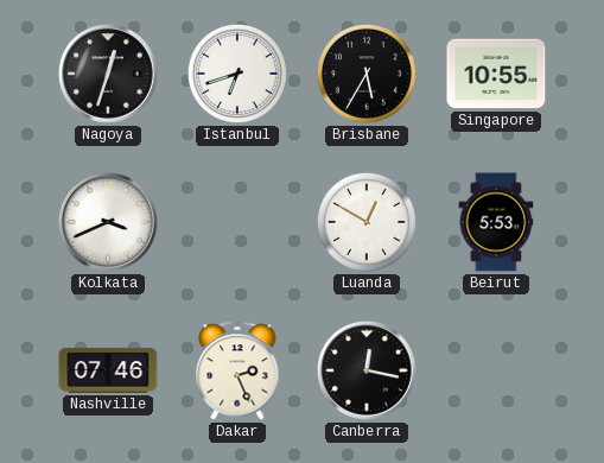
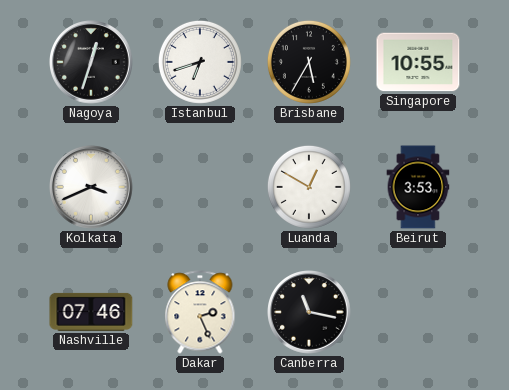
Beirut: 5:53 -> 3:53
Canberra: 12:17 -> 11:17
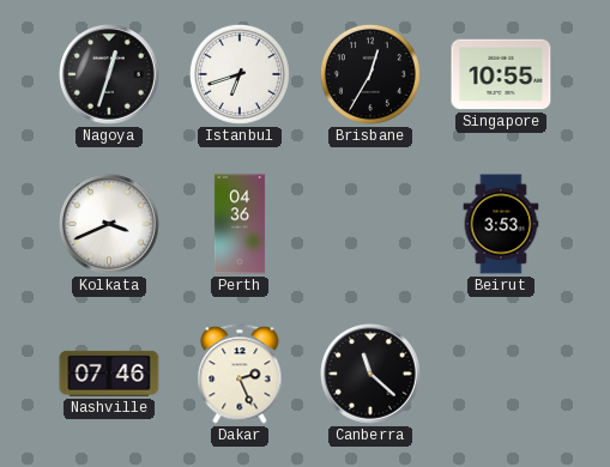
Brisbane: 5:35 -> 12:35
Perth: none -> 04:36
Luanda: 12:50 -> none
Canberra: 11:17 -> 11:22
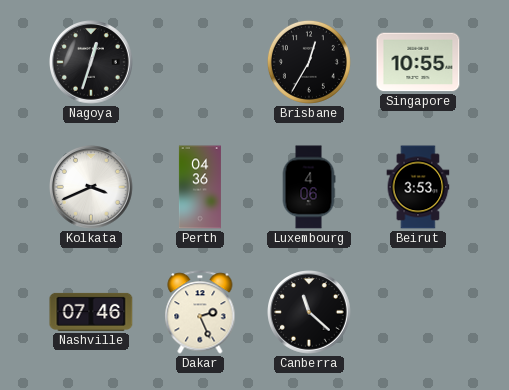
Istanbul: 6:42 -> none
Luxembourg: none -> 4:06
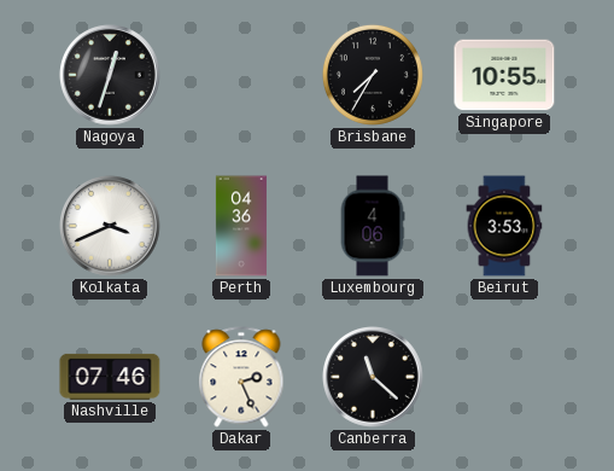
Brisbane: 12:35 -> 7:35
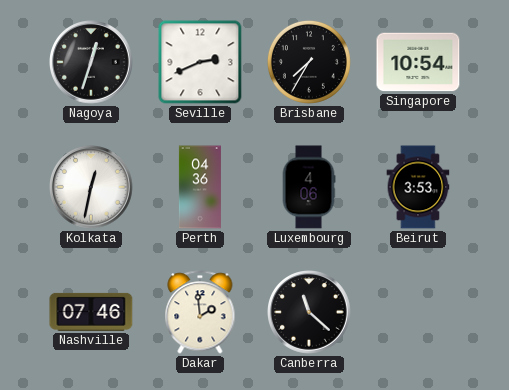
Seville: none -> 2:41
Singapore: 10:55 -> 10:54
Kolkata: 3:41 -> 12:32
Dakar: 2:26 -> 1:59
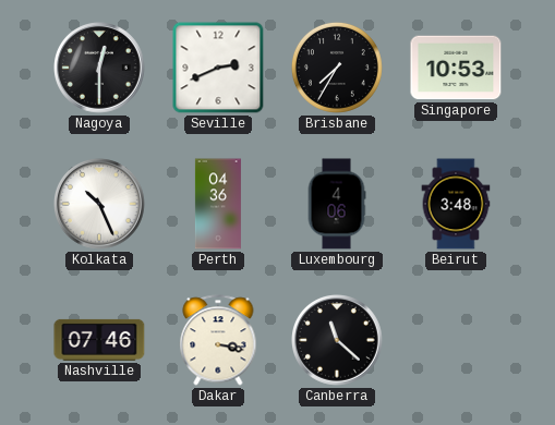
Nagoya: 12:33 -> 12:30
Singapore: 10:54 -> 10:53
Kolkata: 12:32 -> 10:26
Beirut: 3:53 -> 3:48
Dakar: 1:59 -> 3:17
